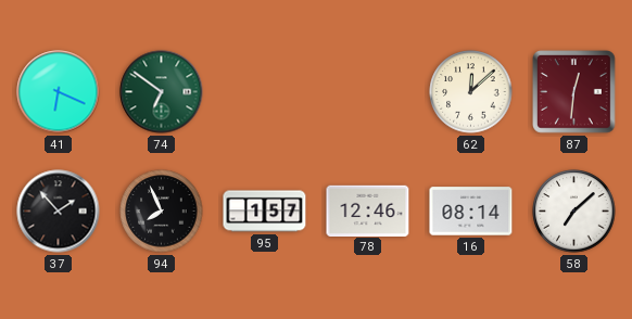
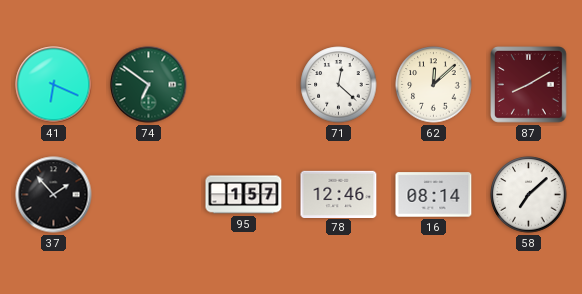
71: none -> 12:22
87: 12:31 -> 8:10
94: 7:56 -> none
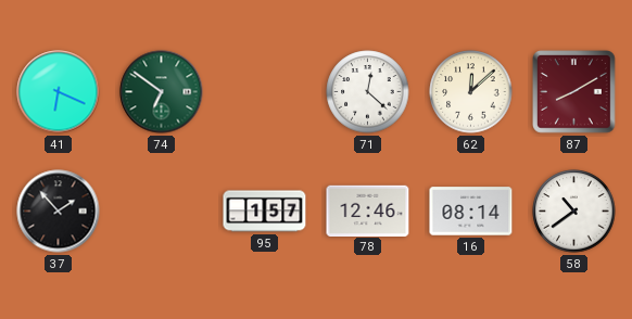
58: 7:08 -> 10:39
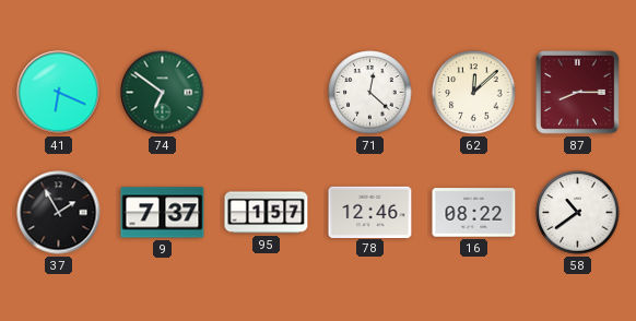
87: 8:10 -> 8:15
37: 1:53 -> 1:55
9: none -> 7:37
16: 08:14 -> 08:22
